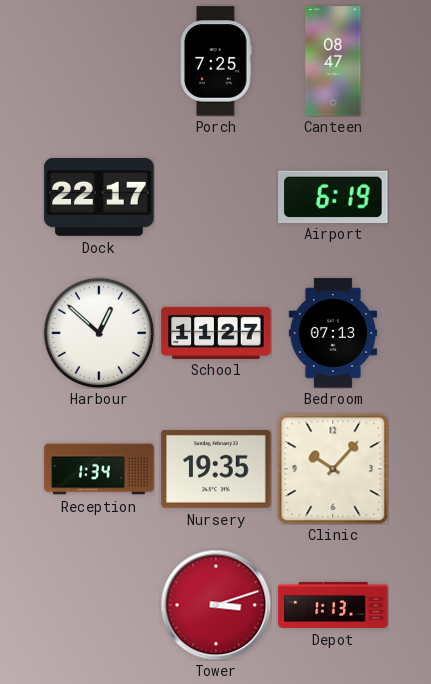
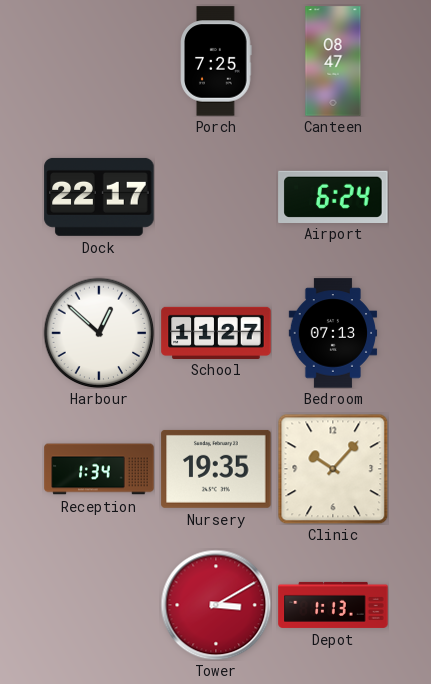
Airport: 6:19 -> 6:24
Tower: 3:12 -> 3:10
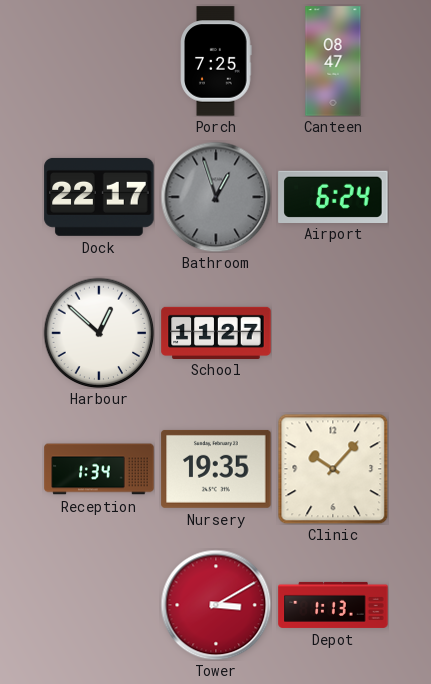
Bathroom: none -> 12:57
Bedroom: 07:13 -> none
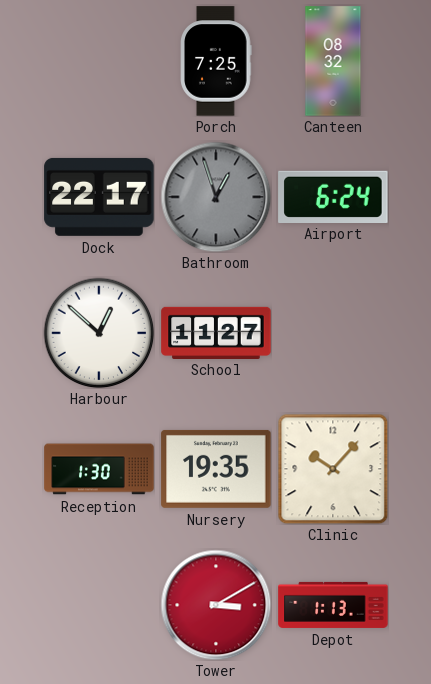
Canteen: 08:47 -> 08:32
Reception: 1:34 -> 1:30
